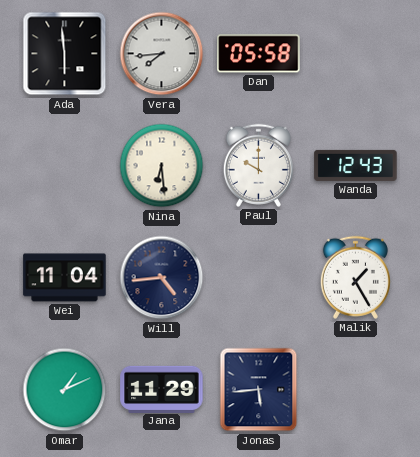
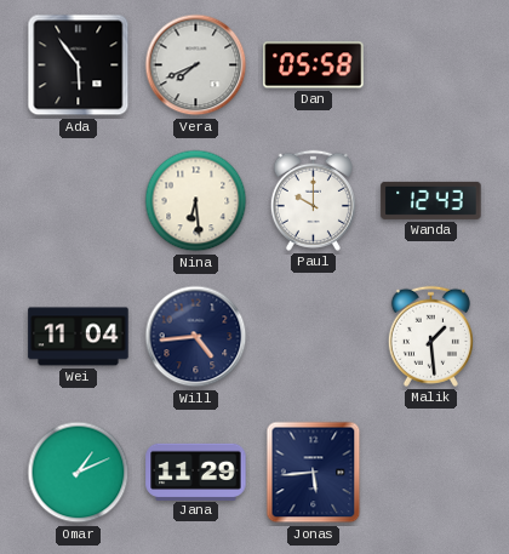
Ada: 5:59 -> 5:54
Vera: 7:44 -> 7:41
Malik: 1:25 -> 1:29
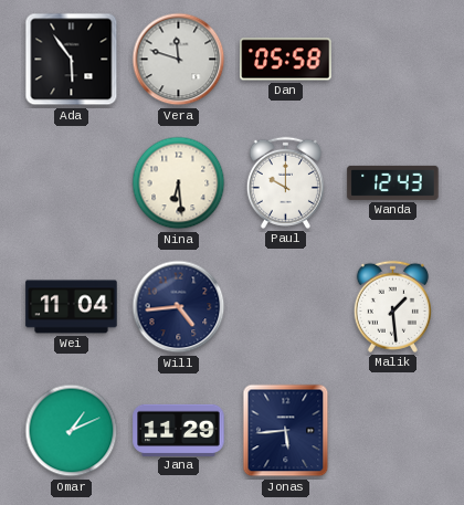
Vera: 7:41 -> 11:48
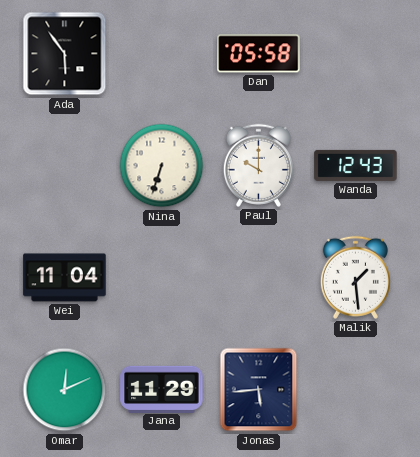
Vera: 11:48 -> none
Nina: 6:29 -> 6:33
Will: 4:44 -> none
Omar: 1:11 -> 12:11
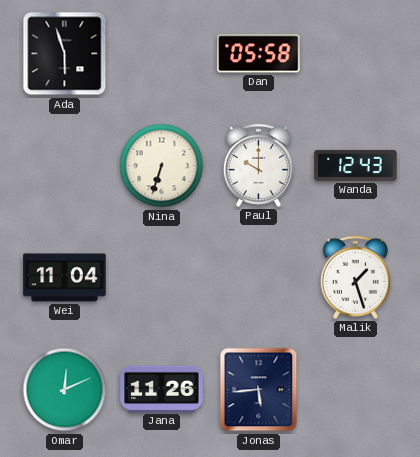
Ada: 5:54 -> 5:57
Malik: 1:29 -> 1:27
Jana: 11:29 -> 11:26
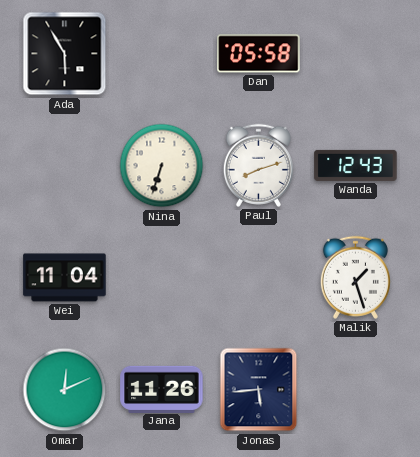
Ada: 5:57 -> 5:55
Paul: 10:00 -> 8:12
